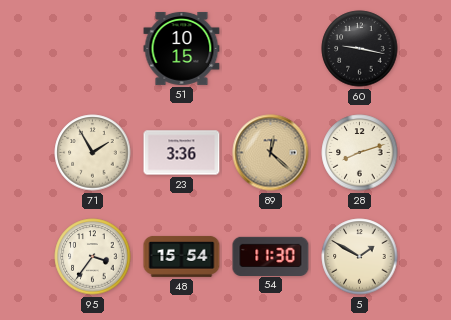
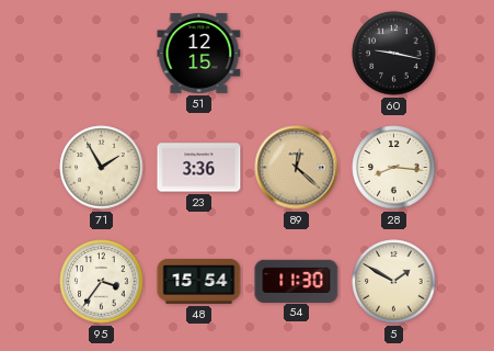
51: 10:15 -> 12:15
28: 8:12 -> 8:16
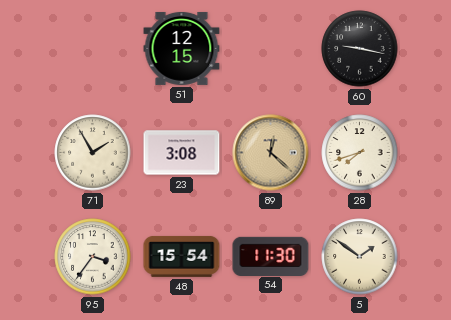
23: 3:36 -> 3:08
28: 8:16 -> 7:42
5: 1:50 -> 1:51
